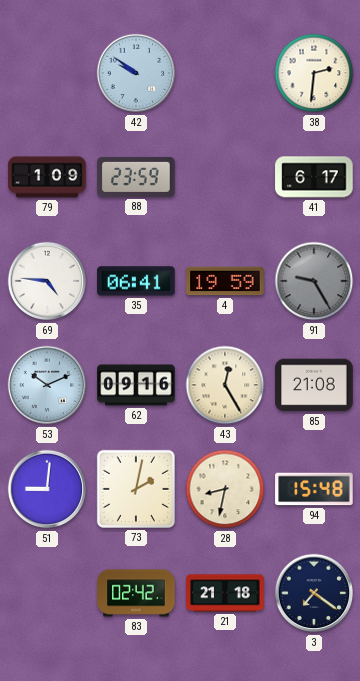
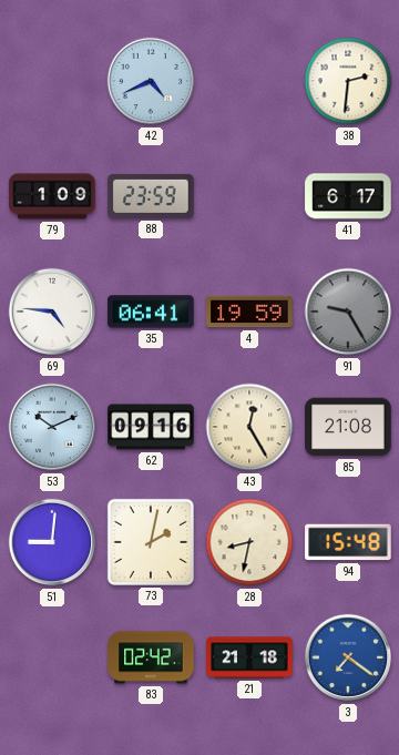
42: 9:51 -> 4:41
3 dial: navy -> blue
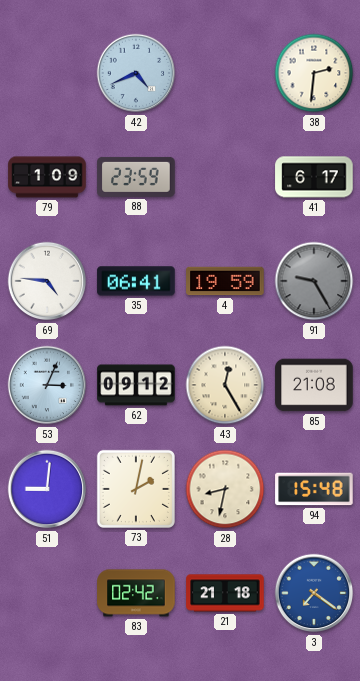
53: 10:11 -> 3:04
62: 09:16 -> 09:12
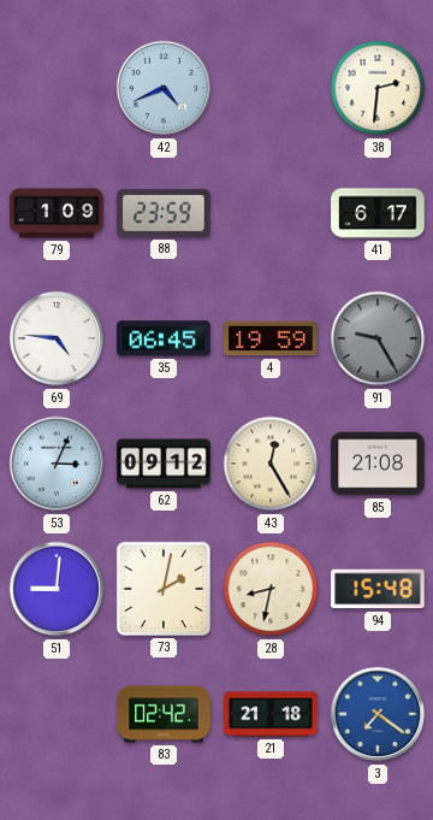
35: 06:41 -> 06:45
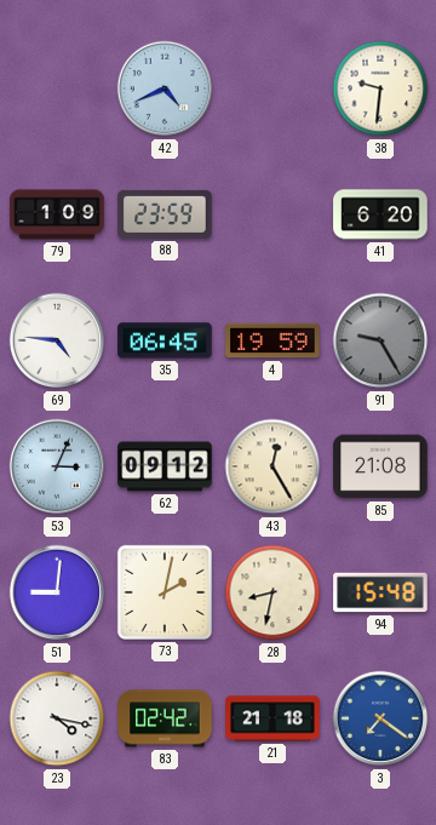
38: 2:31 -> 9:31
41: 6:17 -> 6:20
23: none -> 4:17
